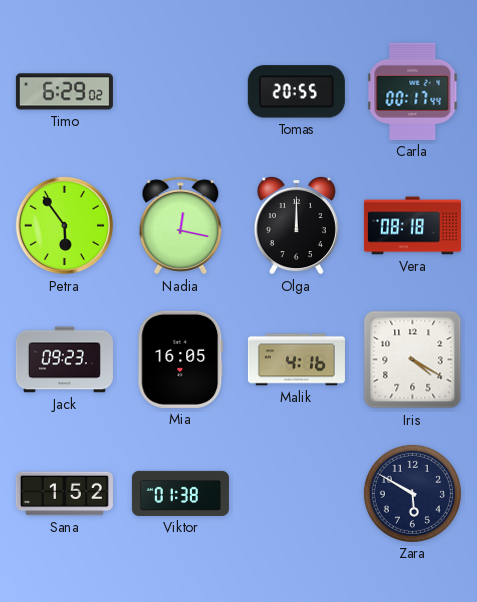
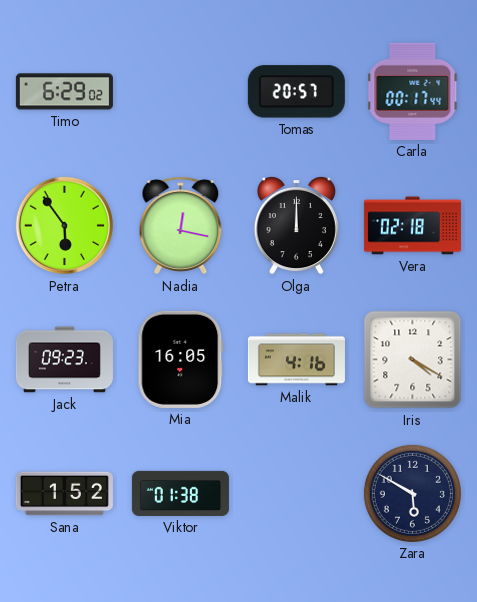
Tomas: 20:55 -> 20:57
Vera: 08:18 -> 02:18
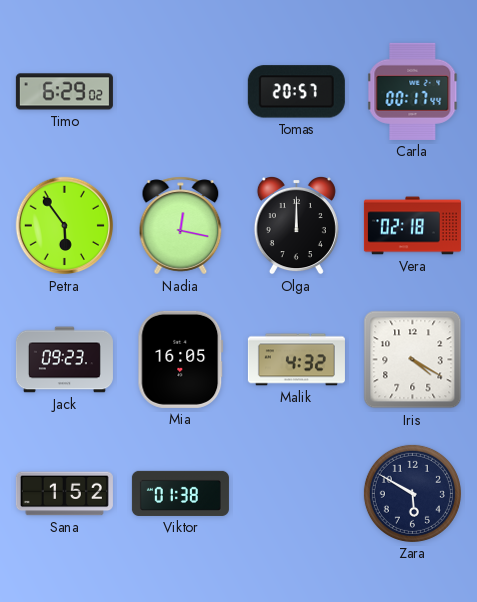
Malik: 4:16 -> 4:32
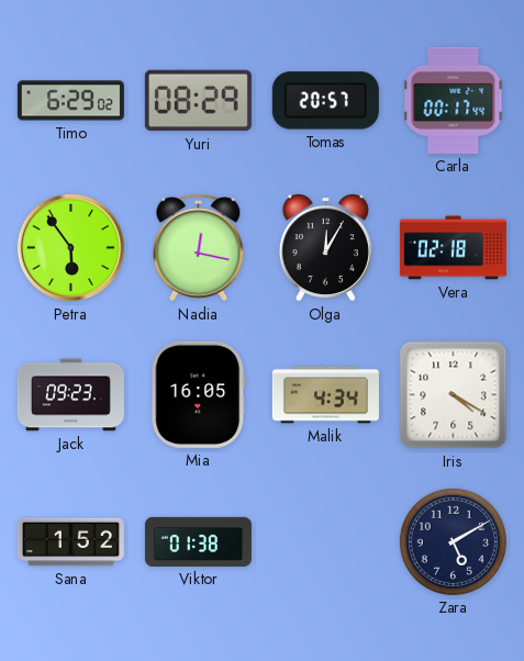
Yuri: none -> 08:29
Olga: 12:00 -> 12:05
Malik: 4:32 -> 4:34
Zara: 5:50 -> 5:10
